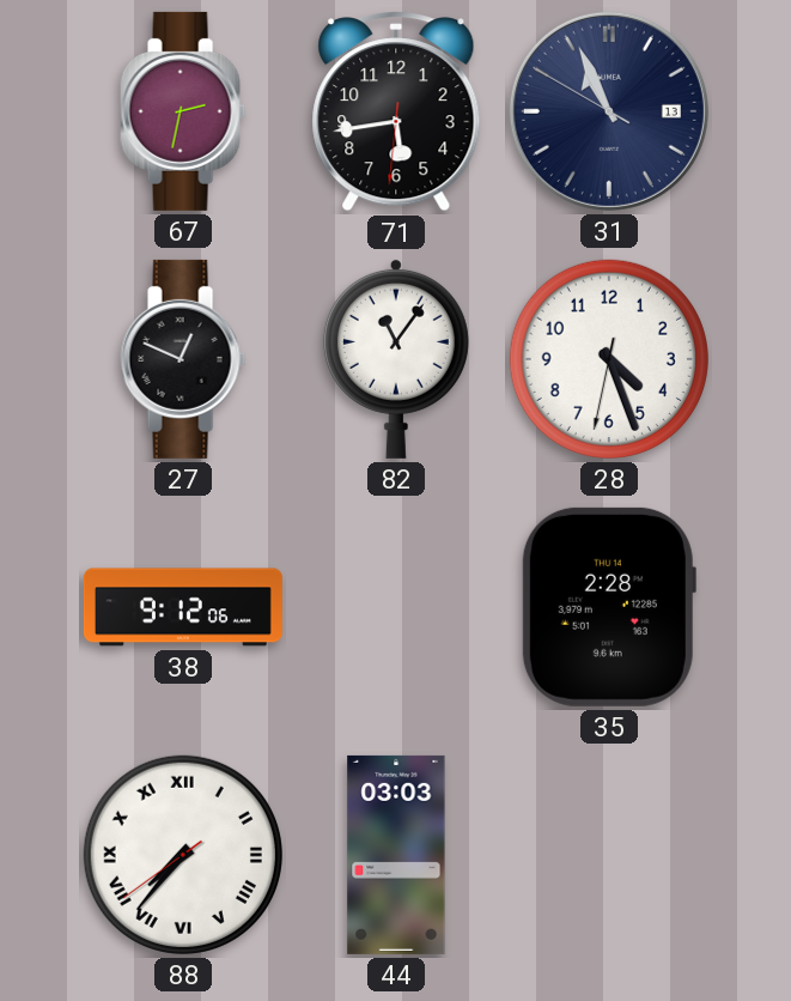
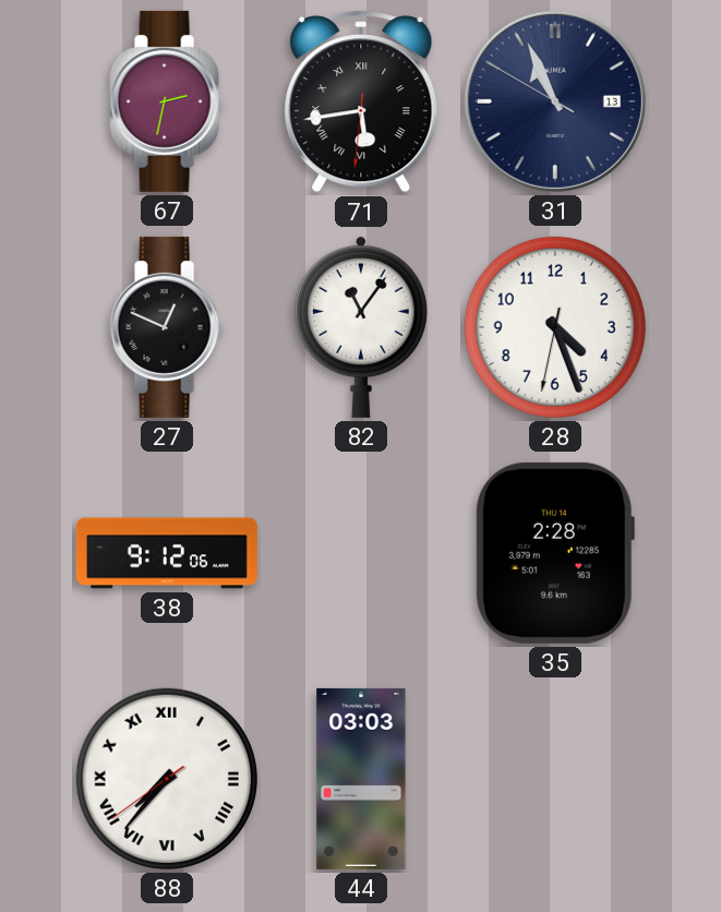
71 numerals: Arabic -> Roman
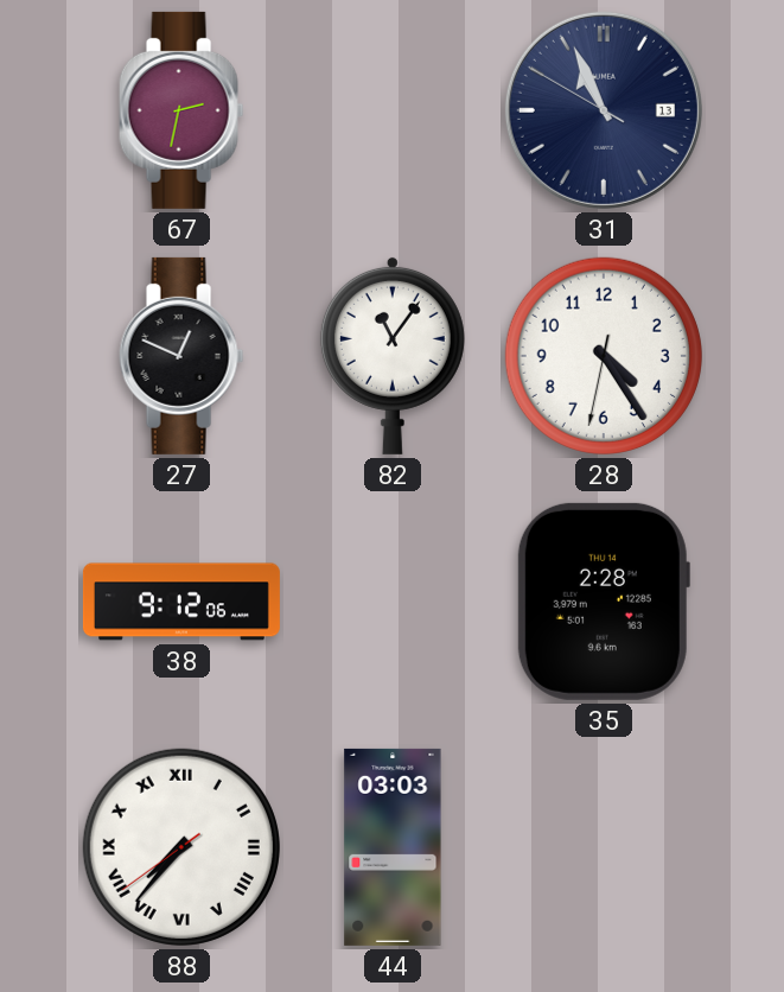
71: 5:43 -> none
28: 4:26 -> 4:24
